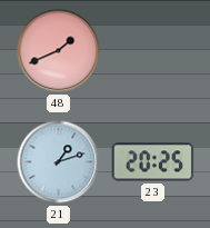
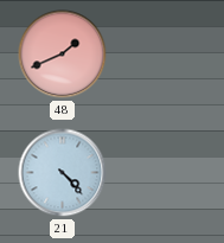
21: 1:12 -> 4:23
23: 20:25 -> none
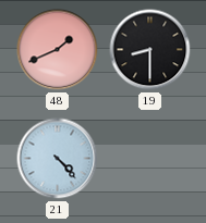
19: none -> 8:30
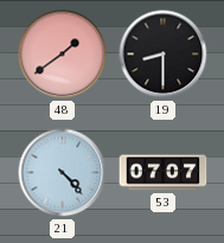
48: 1:41 -> 1:39
53: none -> 07:07
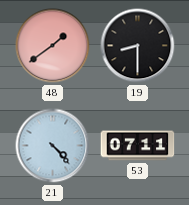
53: 07:07 -> 07:11
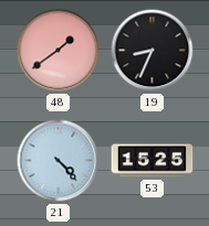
19: 8:30 -> 8:34
53: 07:11 -> 15:25
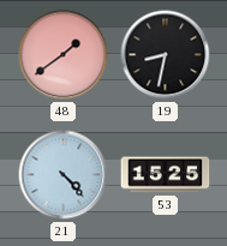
19: 8:34 -> 8:32
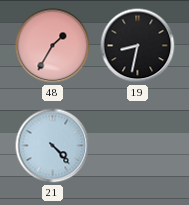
48: 1:39 -> 1:35
53: 15:25 -> none
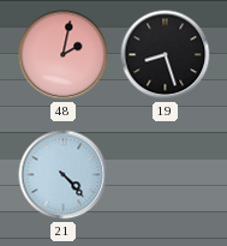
48: 1:35 -> 2:02
19: 8:32 -> 8:27
